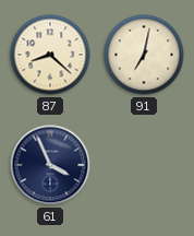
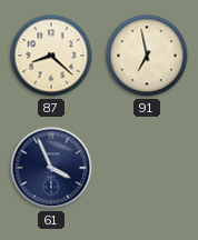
91: 7:02 -> 6:58
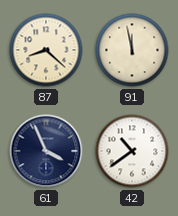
91: 6:58 -> 11:58
42: none -> 10:39
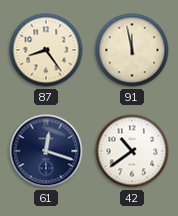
87: 8:22 -> 8:24
61: 3:56 -> 12:18
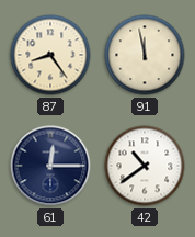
61: 12:18 -> 12:15
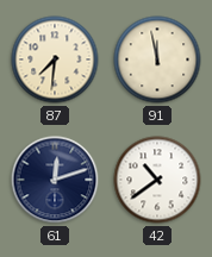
87: 8:24 -> 7:31
61: 12:15 -> 12:12
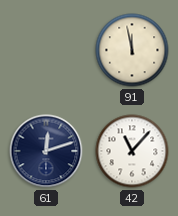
87: 7:31 -> none
42: 10:39 -> 11:07
